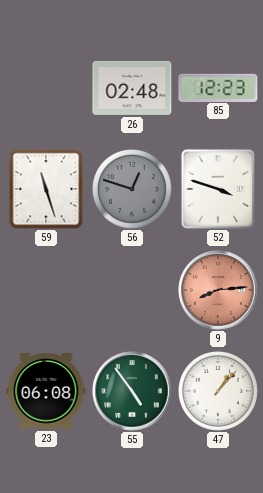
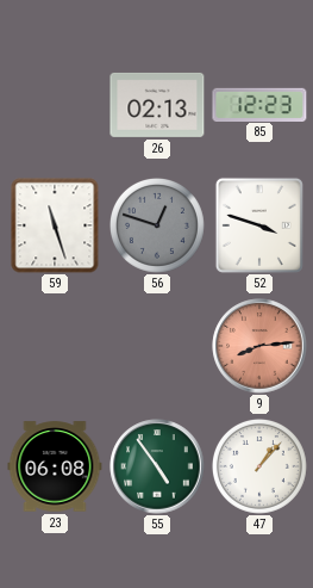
26: 02:48 -> 02:13
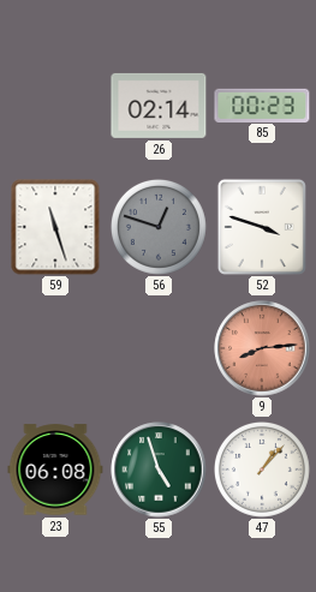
26: 02:13 -> 02:14
85: 12:23 -> 00:23
55: 4:54 -> 4:57
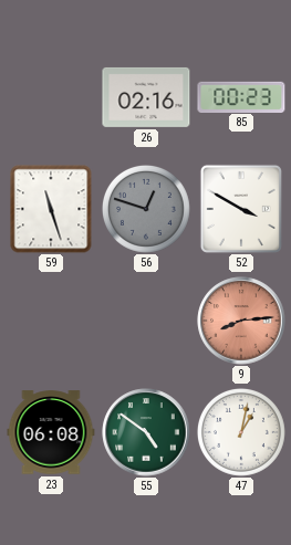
26: 02:14 -> 02:16
52: 3:48 -> 3:50
55: 4:57 -> 4:51
47: 1:07 -> 1:02
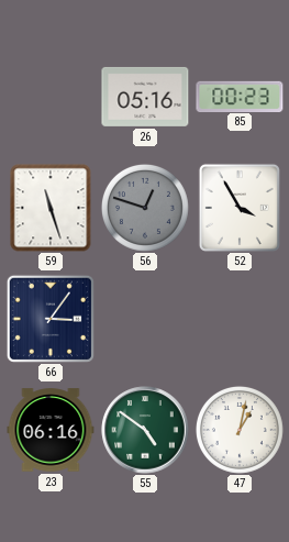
26: 02:16 -> 05:16
52: 3:50 -> 3:55
66: none -> 3:06
9: 8:14 -> none
23: 06:08 -> 06:16
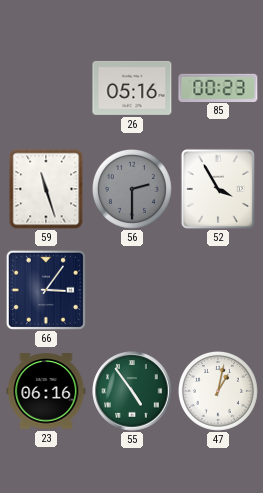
56: 12:48 -> 2:30
55: 4:51 -> 4:54
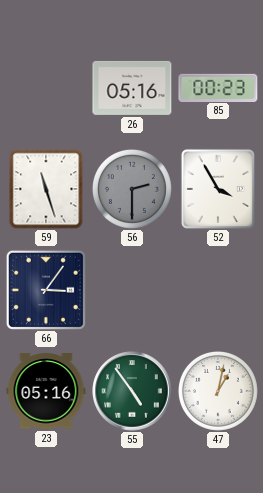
23: 06:16 -> 05:16
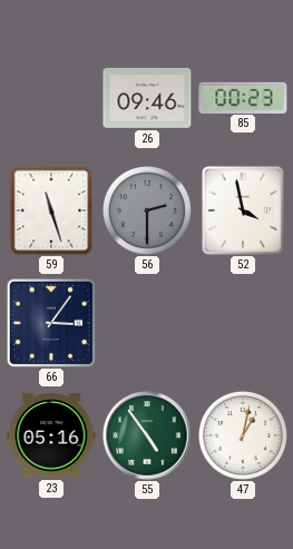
26: 05:16 -> 09:46
52: 3:55 -> 3:58
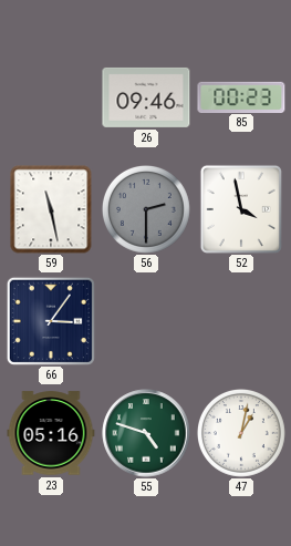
59: 11:27 -> 11:28
55: 4:54 -> 4:48
